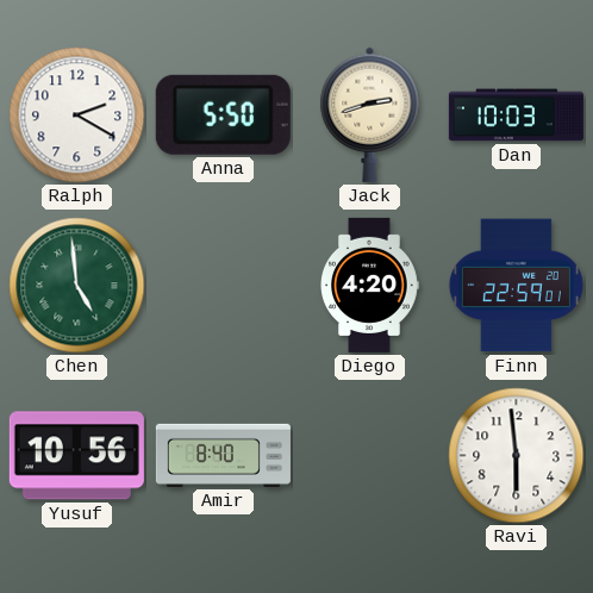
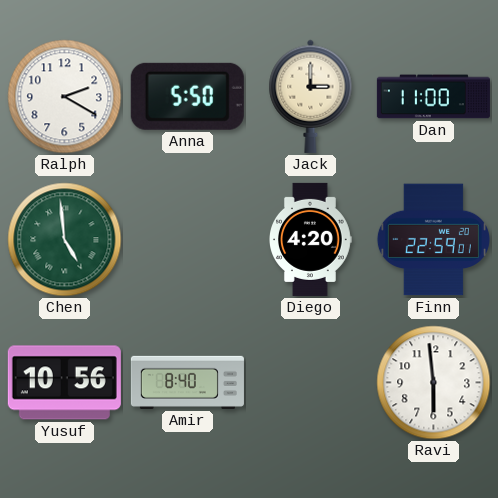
Jack: 2:42 -> 3:00
Dan: 10:03 -> 11:00
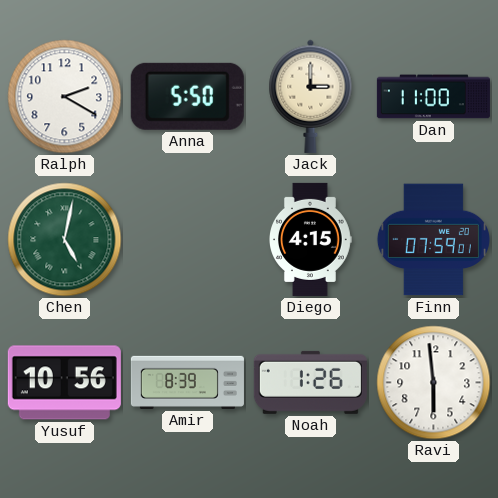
Chen: 4:59 -> 5:02
Diego: 4:20 -> 4:15
Finn: 22:59 -> 07:59
Amir: 8:40 -> 8:39
Noah: none -> 1:26
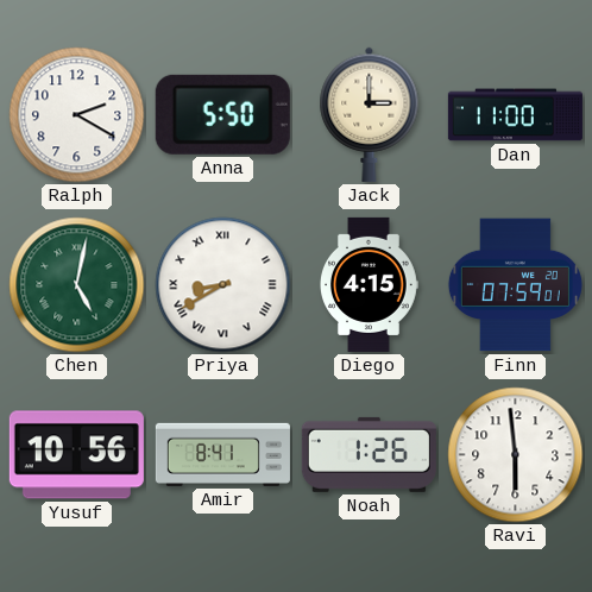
Priya: none -> 8:40
Amir: 8:39 -> 8:41
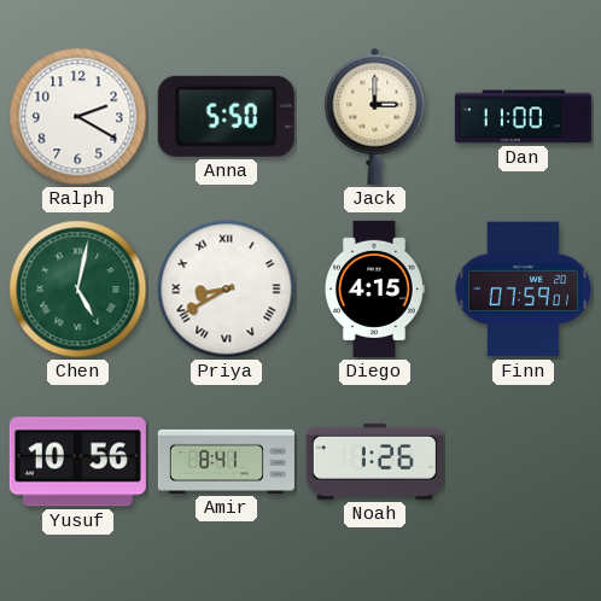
Ravi: 5:59 -> none
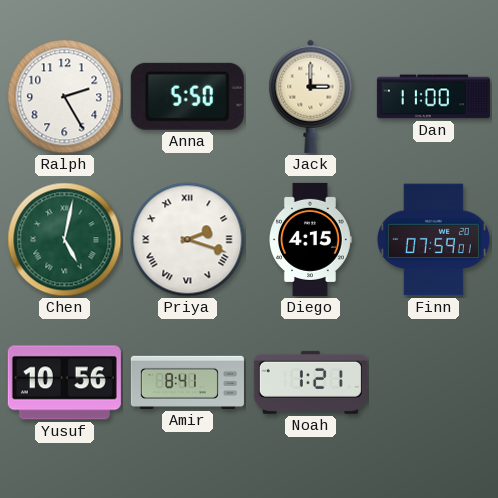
Ralph: 2:20 -> 2:25
Priya: 8:40 -> 2:18
Noah: 1:26 -> 1:21
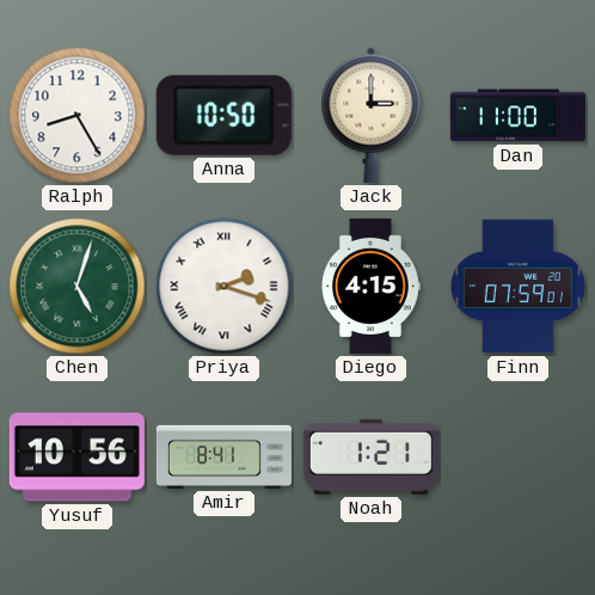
Ralph: 2:25 -> 8:25
Anna: 5:50 -> 10:50
Chen: 5:02 -> 5:03
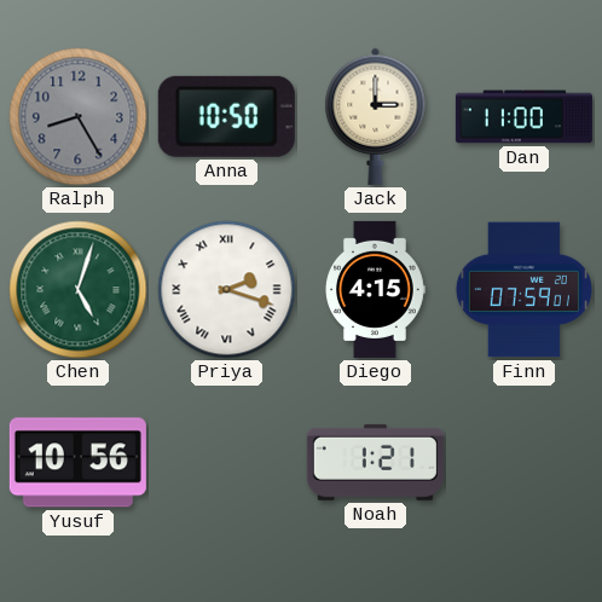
Ralph dial: white -> grey
Amir: 8:41 -> none
